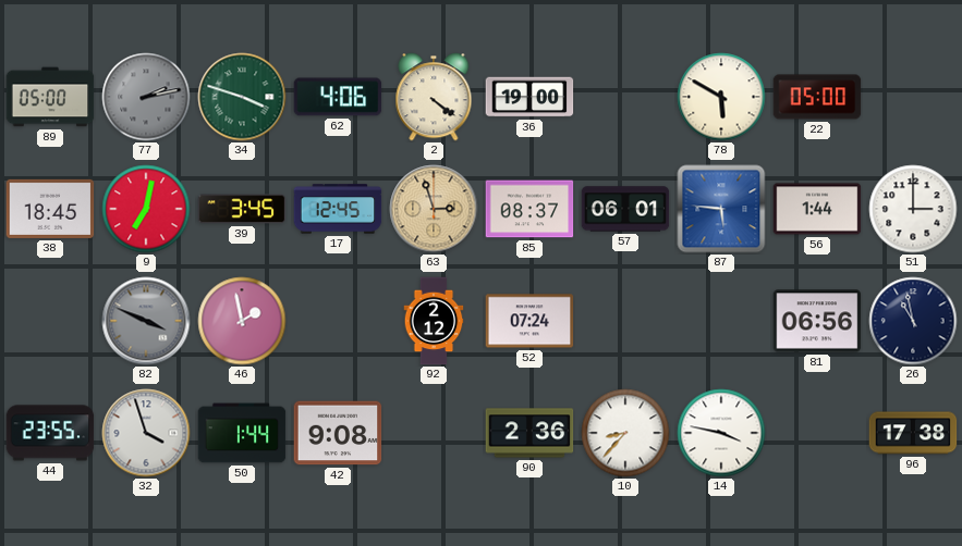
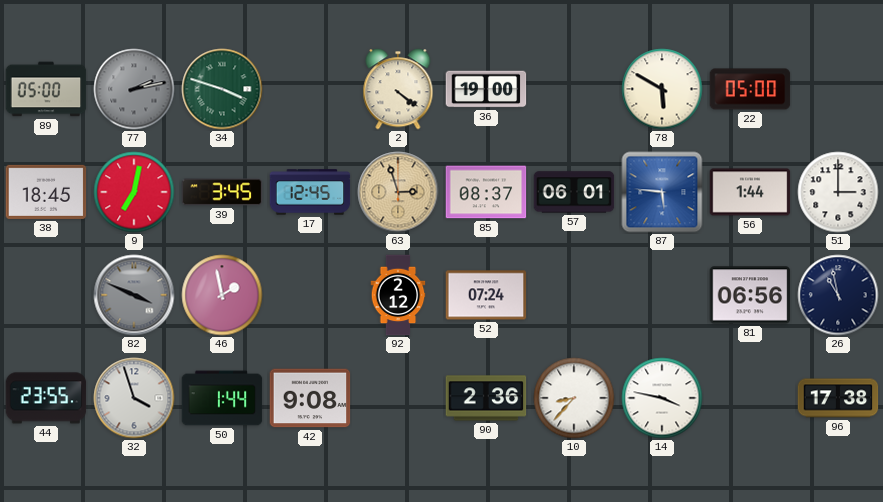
62: 4:06 -> none
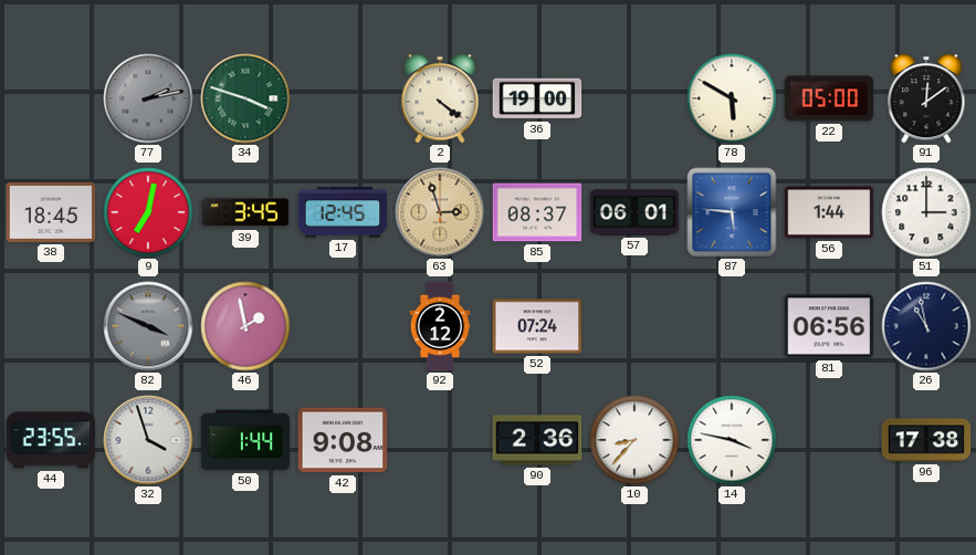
89: 05:00 -> none
91: none -> 12:09
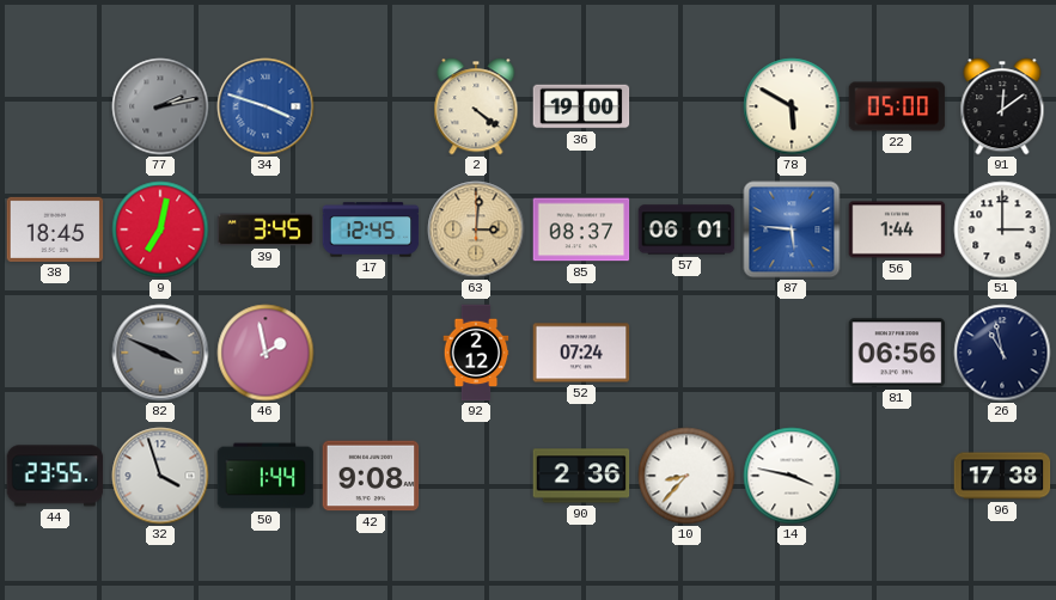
34 dial: green -> blue
63: 2:57 -> 3:01
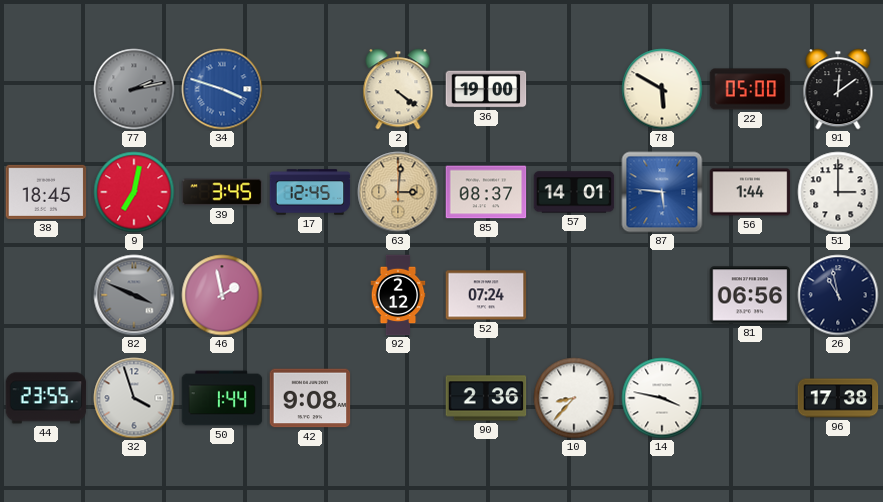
57: 06:01 -> 14:01
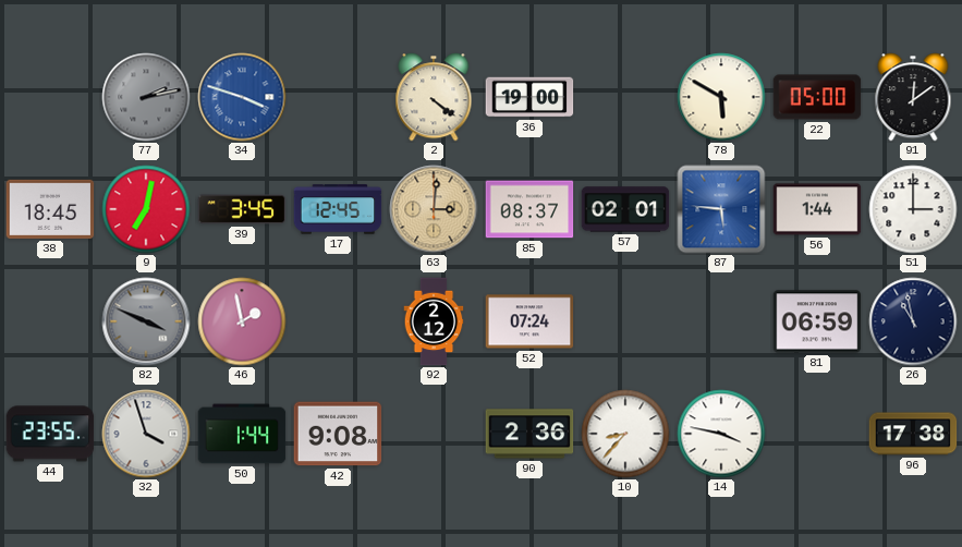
57: 14:01 -> 02:01
81: 06:56 -> 06:59
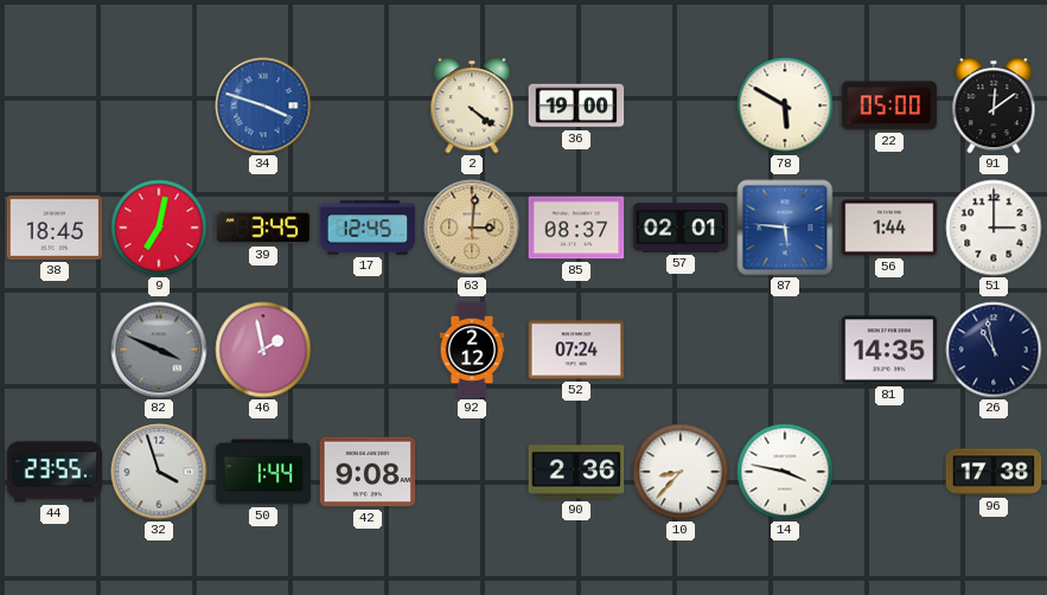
77: 2:13 -> none
81: 06:59 -> 14:35
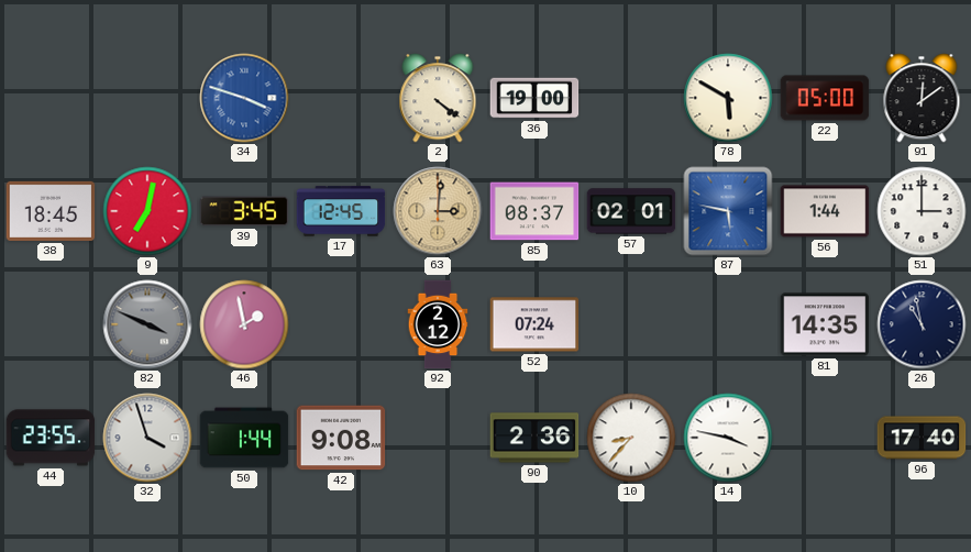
87: 5:46 -> 5:47
96: 17:38 -> 17:40
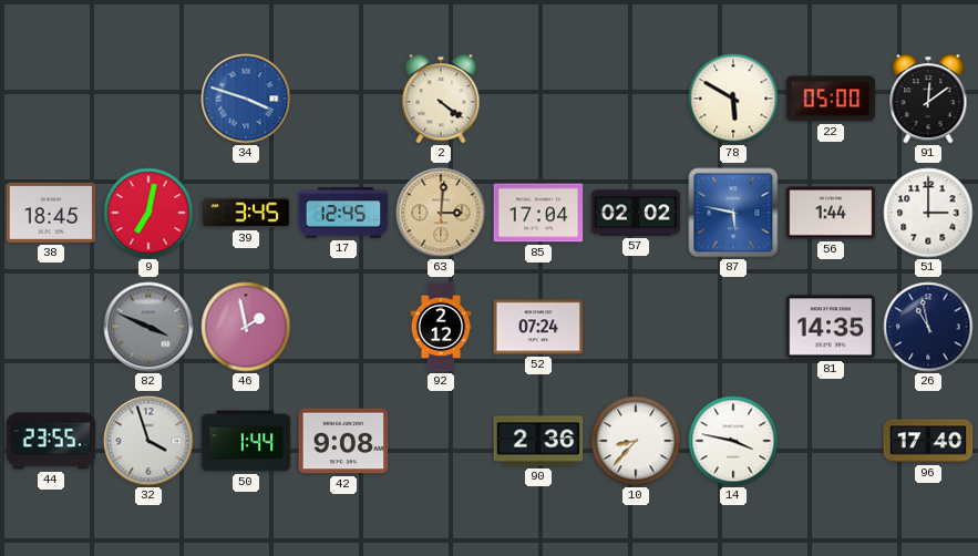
36: 19:00 -> none
85: 08:37 -> 17:04
57: 02:01 -> 02:02
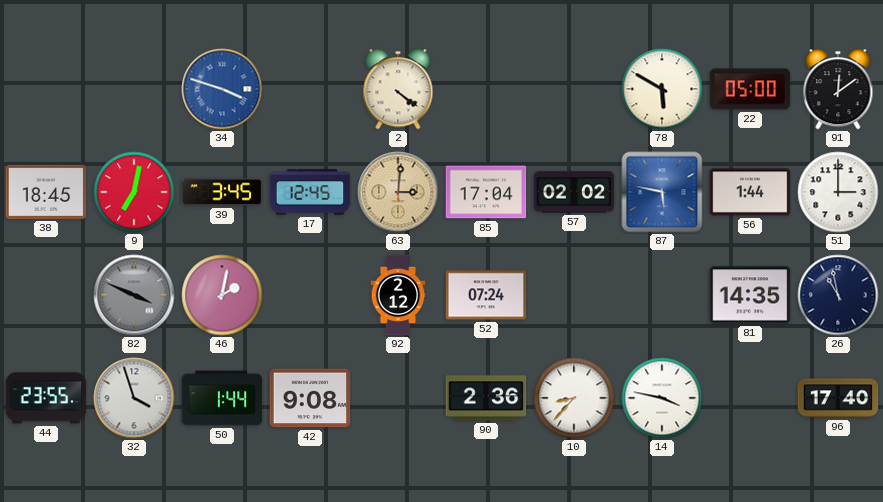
46: 1:58 -> 2:02
